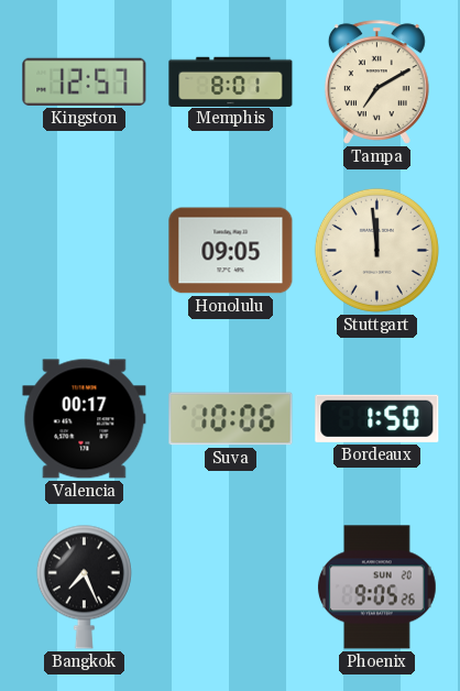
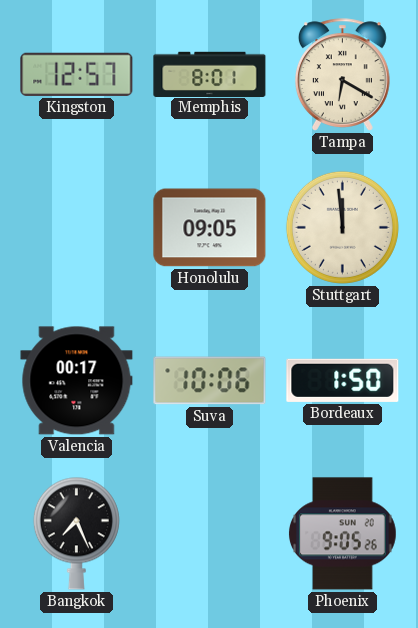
Tampa: 7:10 -> 6:20
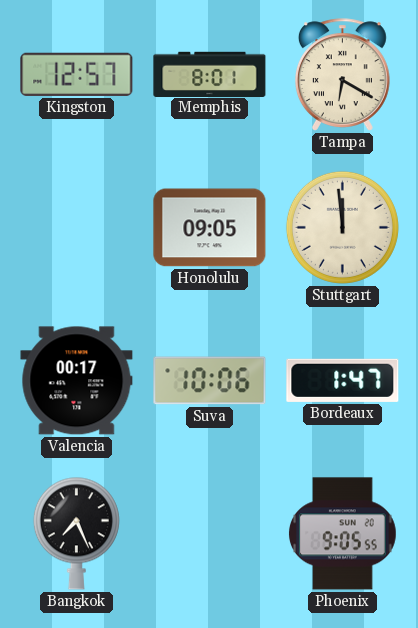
Bordeaux: 1:50 -> 1:47
Phoenix: 9:05:26 -> 9:05:55
